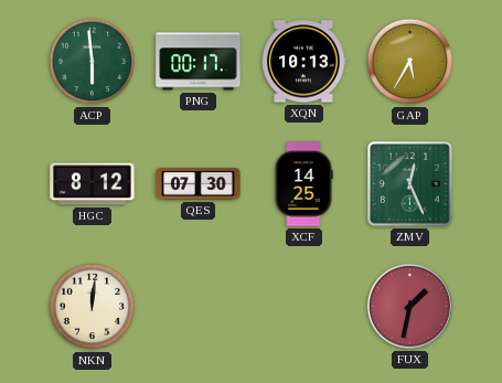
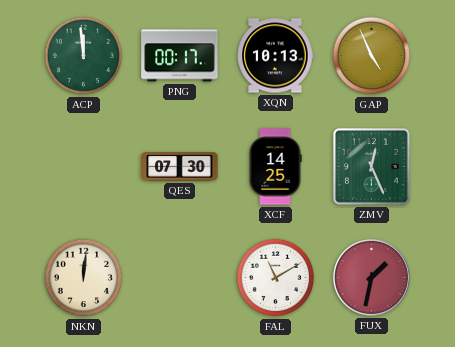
ACP: 5:59 -> 11:59
GAP: 5:35 -> 4:56
HGC: 8:12 -> none
FAL: none -> 11:10
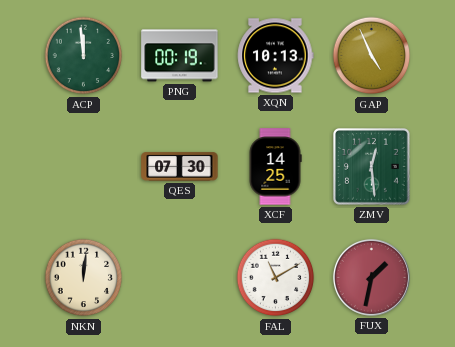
PNG: 00:17 -> 00:19
ZMV: 12:26 -> 12:29
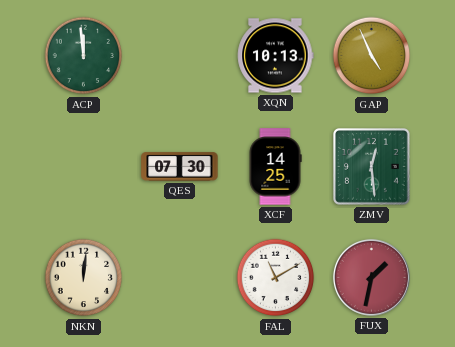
PNG: 00:19 -> none
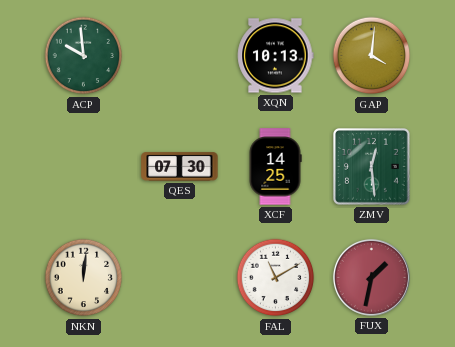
ACP: 11:59 -> 9:59
GAP: 4:56 -> 4:01
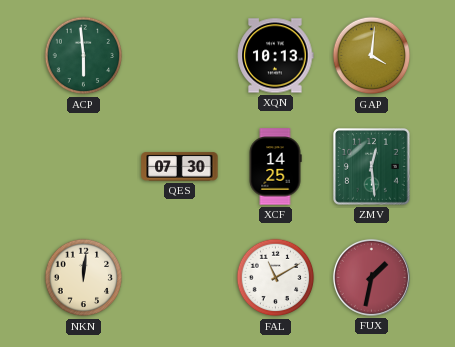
ACP: 9:59 -> 5:59
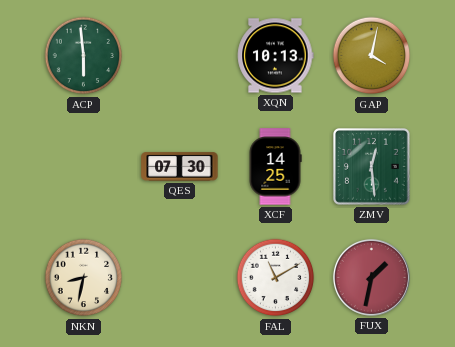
GAP: 4:01 -> 4:02
NKN: 12:01 -> 8:32
